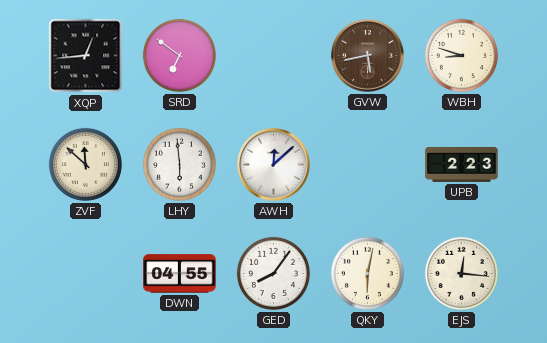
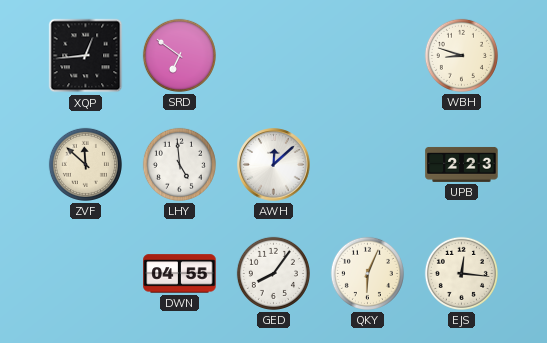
GVW: 5:43 -> none
LHY: 5:59 -> 4:59
QKY: 6:02 -> 6:04
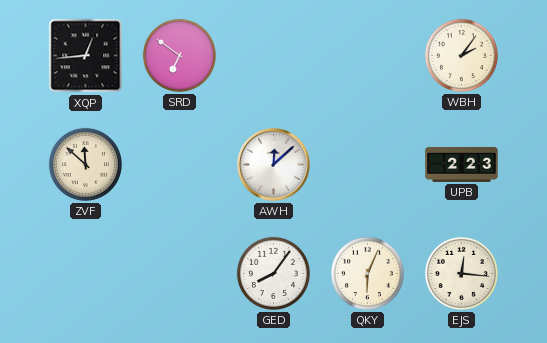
WBH: 8:48 -> 2:06
LHY: 4:59 -> none
DWN: 04:55 -> none
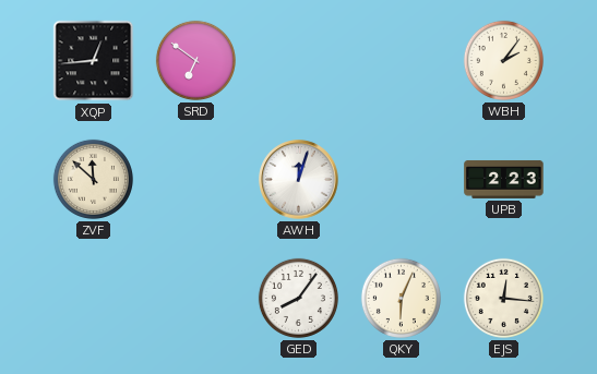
AWH: 12:08 -> 12:03
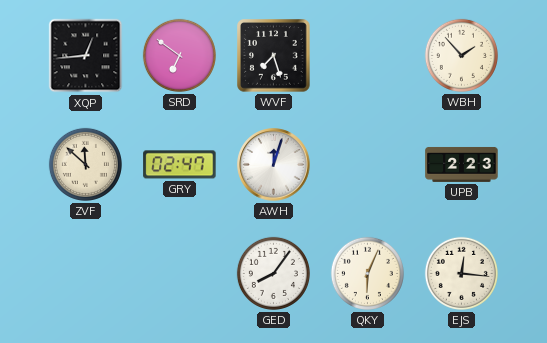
WVF: none -> 7:27
WBH: 2:06 -> 1:53
GRY: none -> 02:47
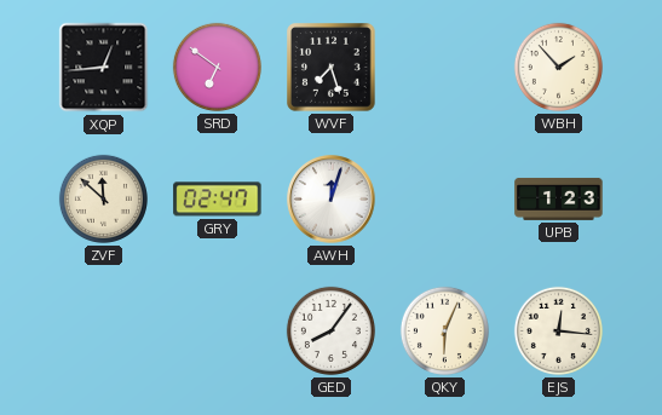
UPB: 2:23 -> 1:23
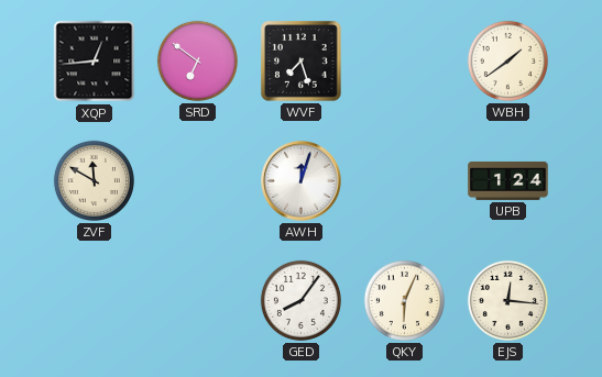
WBH: 1:53 -> 1:39
ZVF: 11:52 -> 11:50
GRY: 02:47 -> none
UPB: 1:23 -> 1:24
